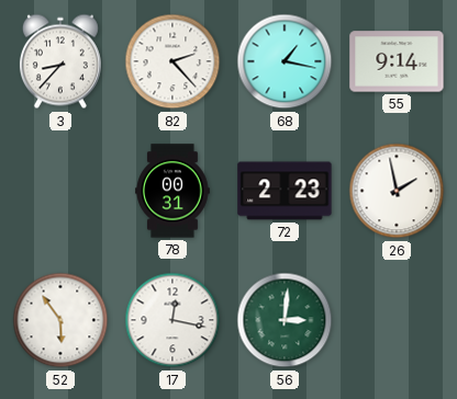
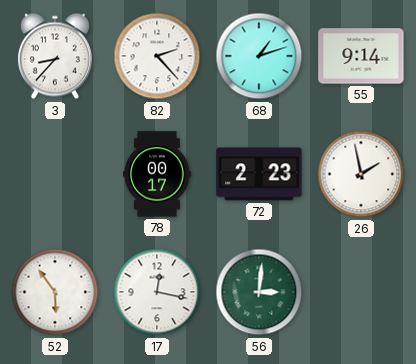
68: 1:17 -> 1:12
78: 00:31 -> 00:17
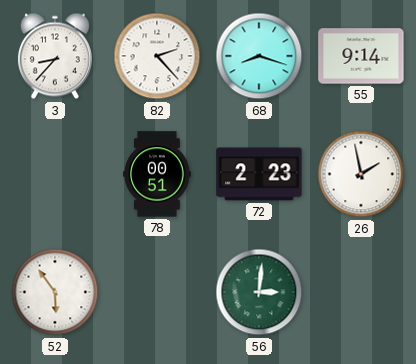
68: 1:12 -> 8:18
78: 00:17 -> 00:51
17: 12:17 -> none
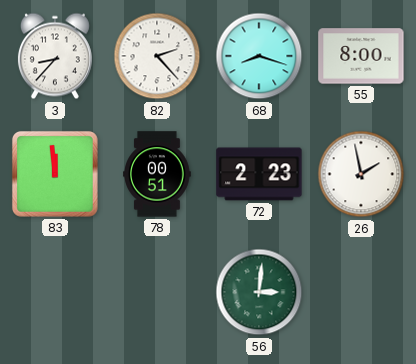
55: 9:14 -> 8:00
83: none -> 11:59
52: 5:54 -> none
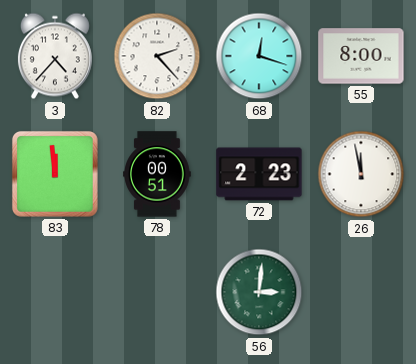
3: 8:37 -> 4:37
68: 8:18 -> 12:18
26: 1:58 -> 11:58
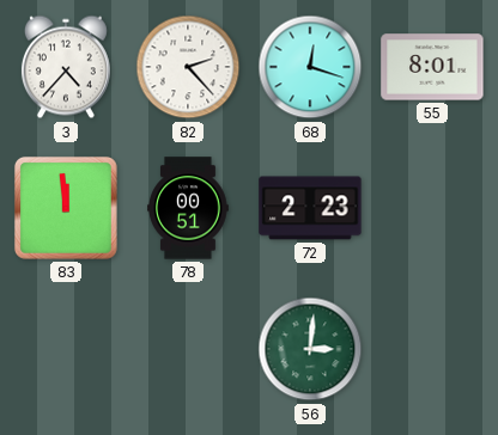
55: 8:00 -> 8:01
26: 11:58 -> none
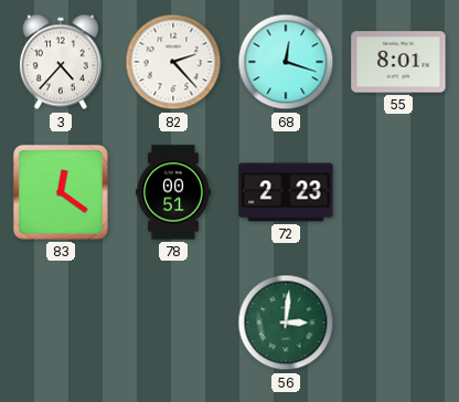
83: 11:59 -> 12:21
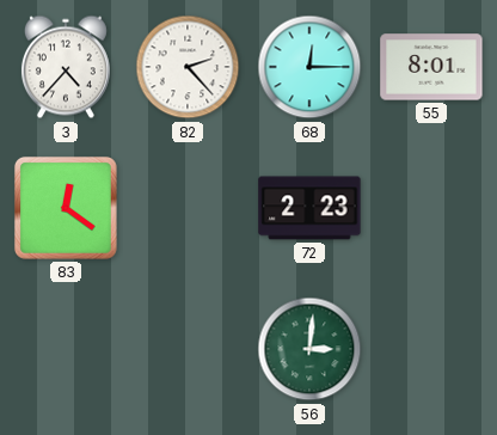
68: 12:18 -> 12:15
78: 00:51 -> none
